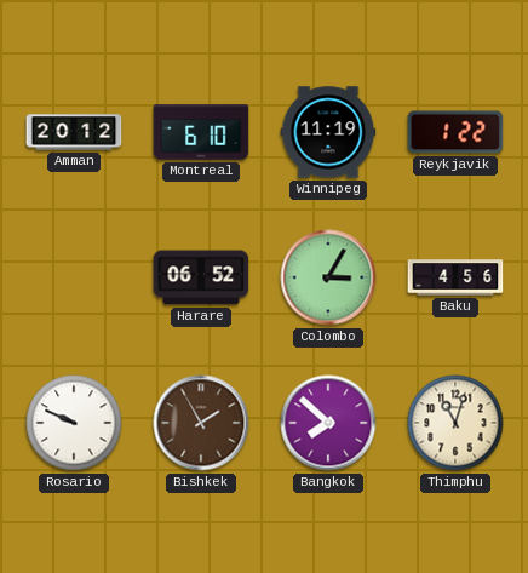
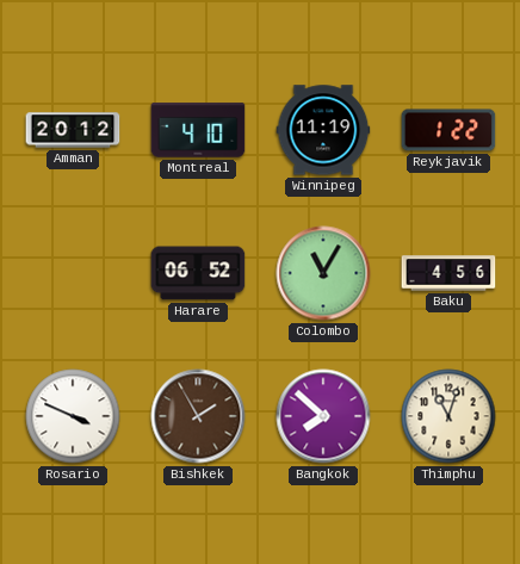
Montreal: 6:10 -> 4:10
Colombo: 3:05 -> 11:05
Rosario: 9:49 -> 3:49
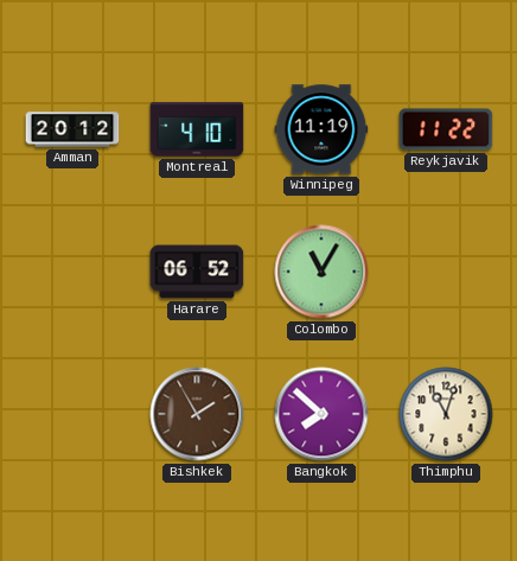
Reykjavik: 1:22 -> 11:22
Baku: 4:56 -> none
Rosario: 3:49 -> none
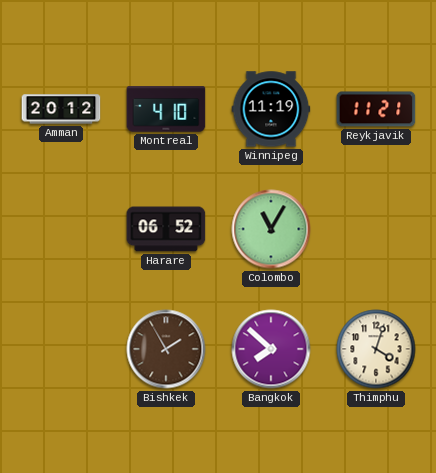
Reykjavik: 11:22 -> 11:21
Thimphu: 11:03 -> 4:03
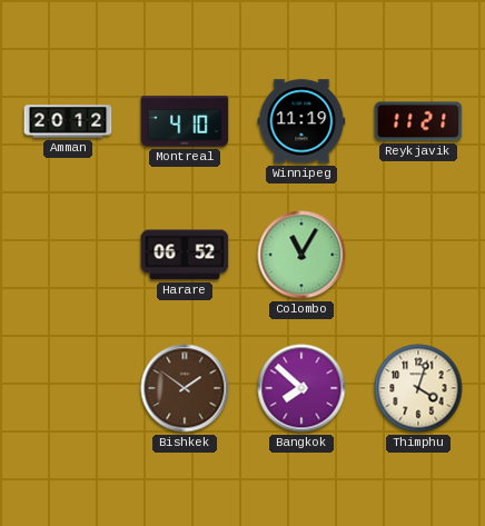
Bishkek: 1:55 -> 1:51
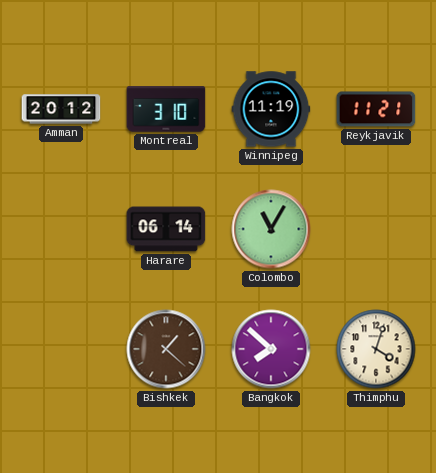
Montreal: 4:10 -> 3:10
Harare: 06:52 -> 06:14
Bishkek: 1:51 -> 1:22
